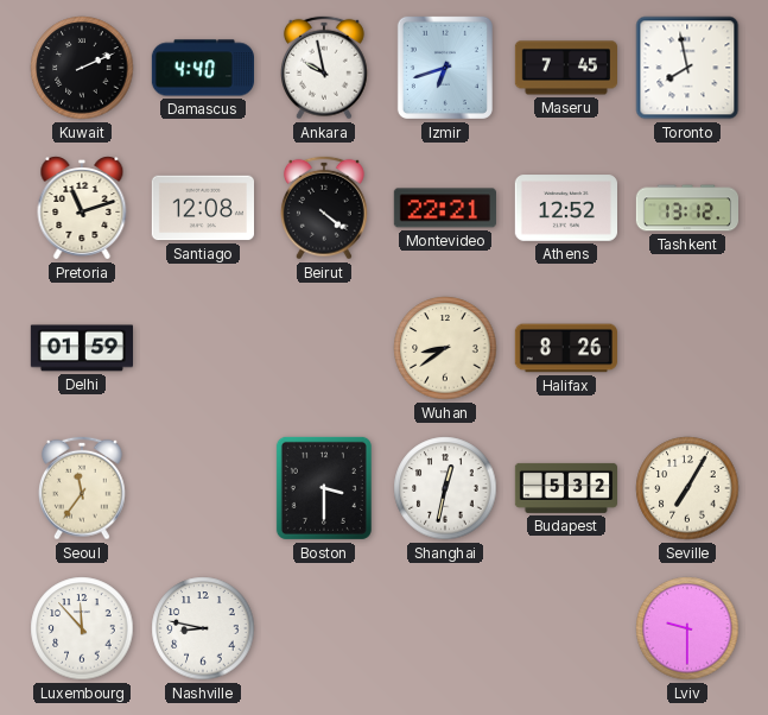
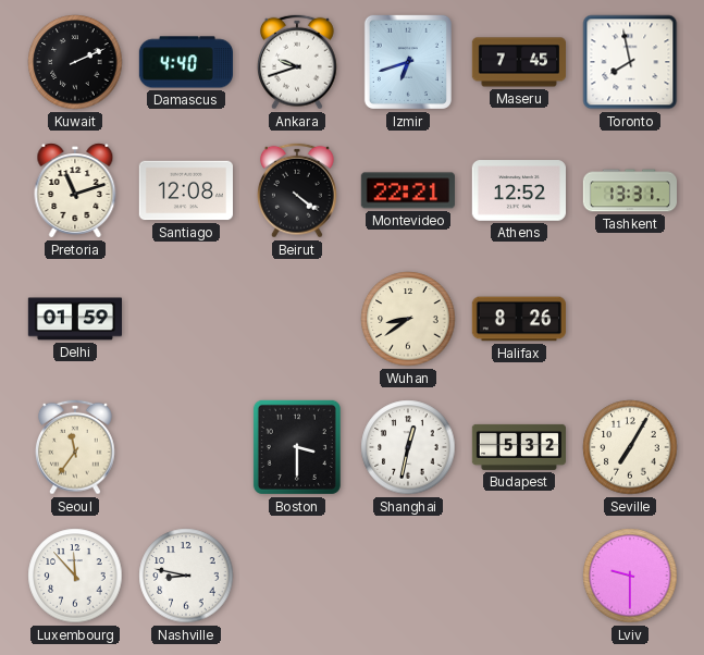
Ankara: 9:58 -> 9:42
Tashkent: 13:12 -> 13:31
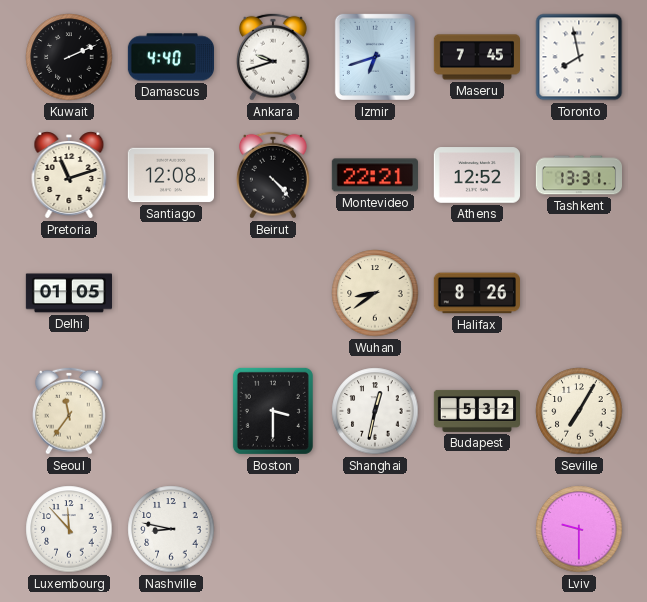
Beirut: 4:21 -> 4:23
Delhi: 01:59 -> 01:05
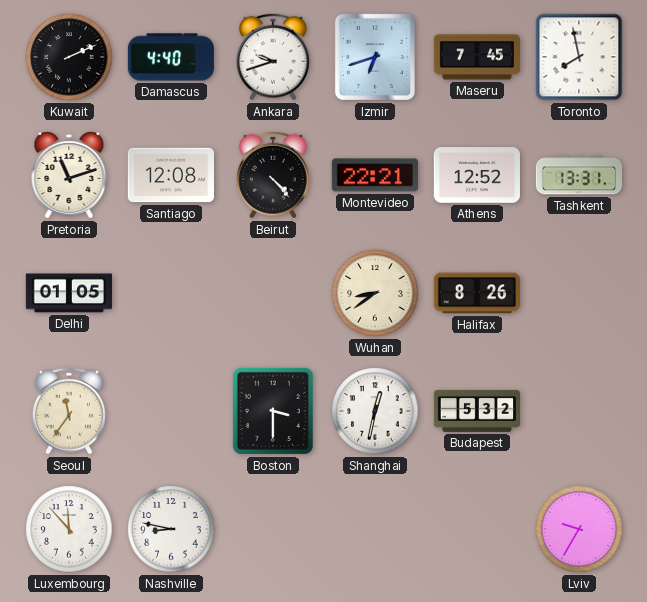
Seville: 7:05 -> none
Lviv: 9:30 -> 9:35
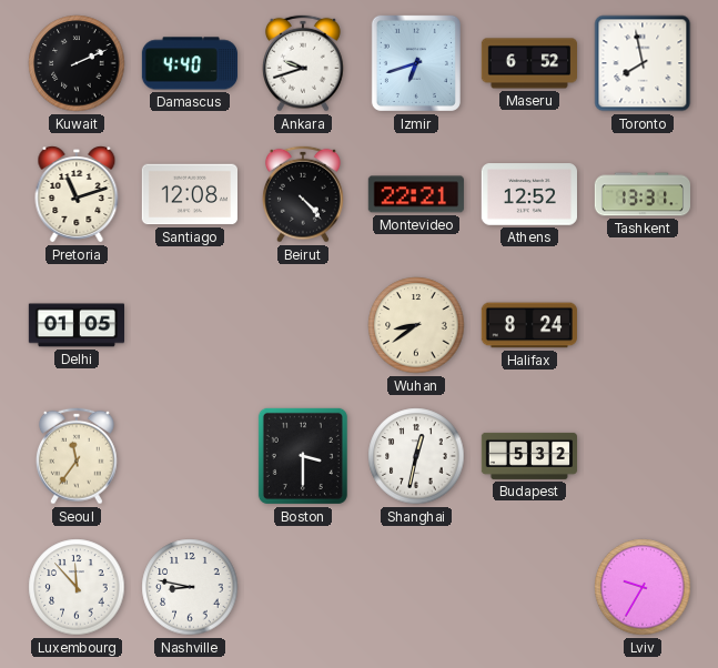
Maseru: 7:45 -> 6:52
Halifax: 8:26 -> 8:24
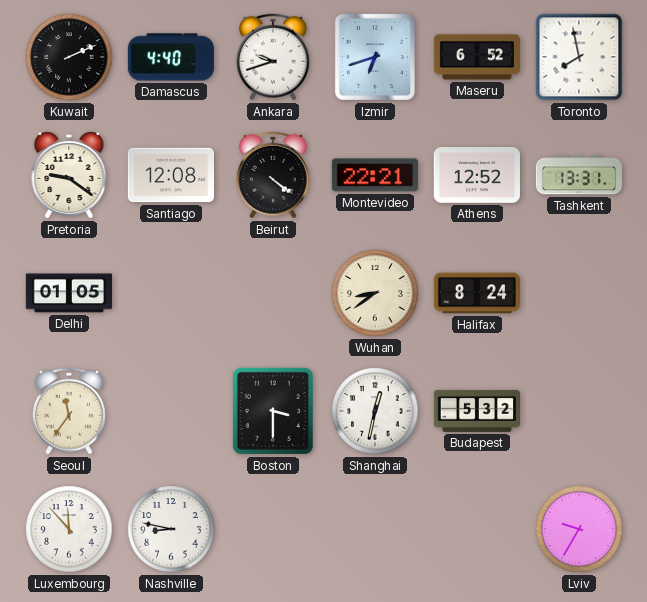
Pretoria: 11:12 -> 9:21
Beirut: 4:23 -> 4:21
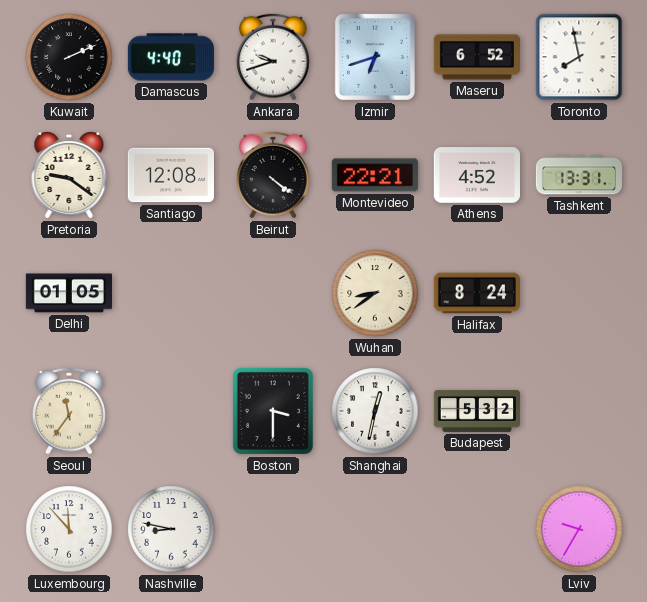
Athens: 12:52 -> 4:52
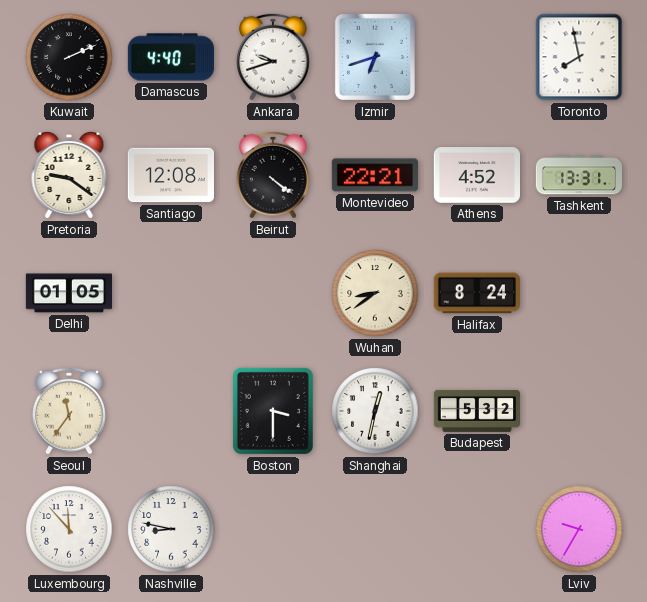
Maseru: 6:52 -> none
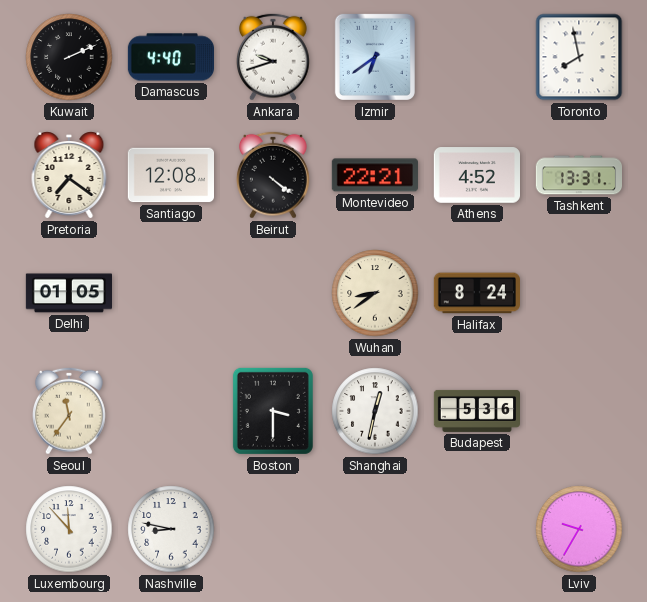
Izmir: 6:42 -> 6:39
Pretoria: 9:21 -> 7:21
Budapest: 5:32 -> 5:36
